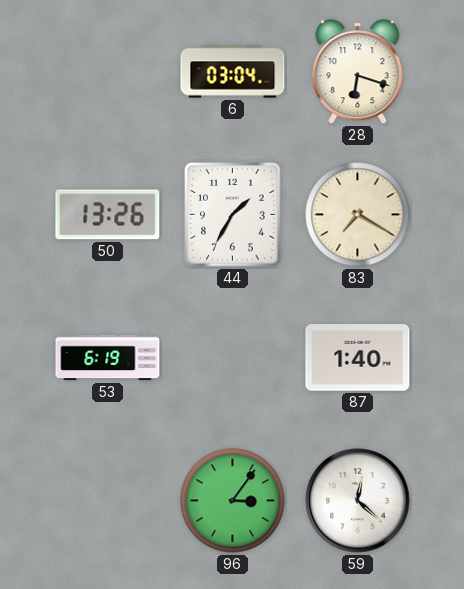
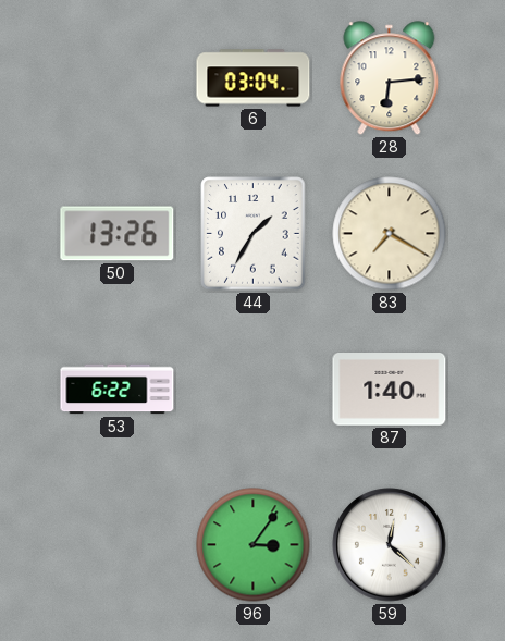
28: 6:18 -> 6:14
53: 6:19 -> 6:22
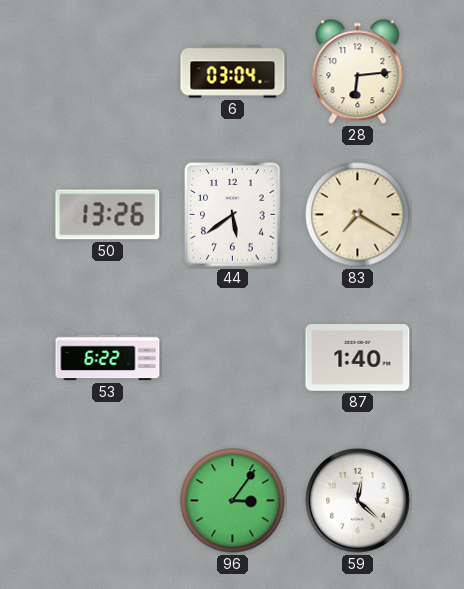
44: 1:35 -> 5:39
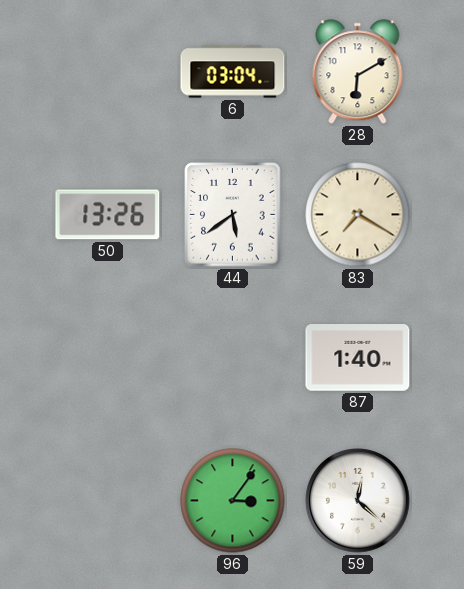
28: 6:14 -> 6:10
53: 6:22 -> none
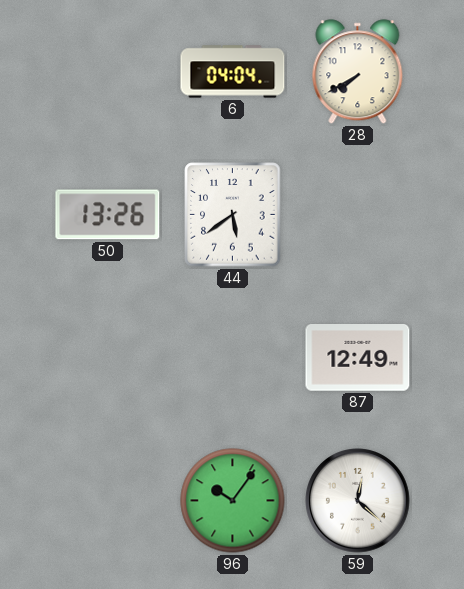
6: 03:04 -> 04:04
28: 6:10 -> 7:40
83: 7:20 -> none
87: 1:40 -> 12:49
96: 3:06 -> 10:06
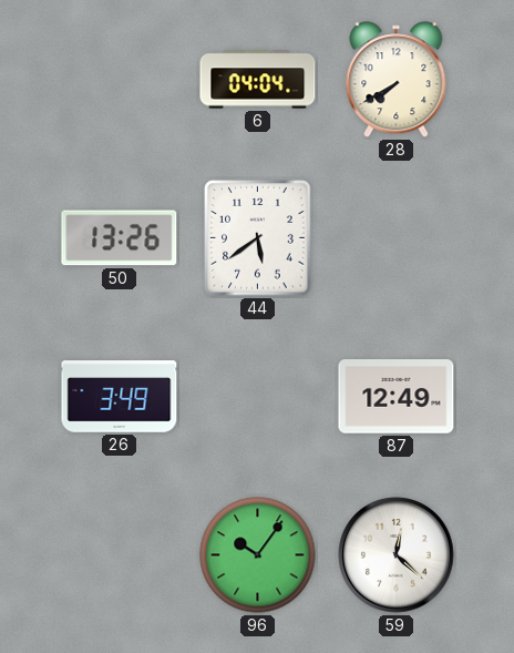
26: none -> 3:49
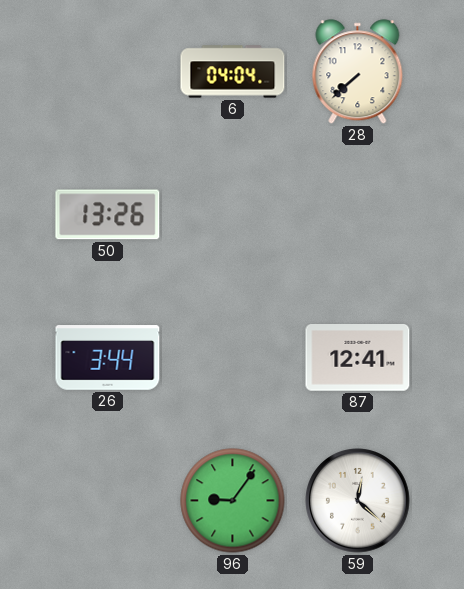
28: 7:40 -> 7:38
44: 5:39 -> none
26: 3:49 -> 3:44
87: 12:49 -> 12:41
96: 10:06 -> 9:06
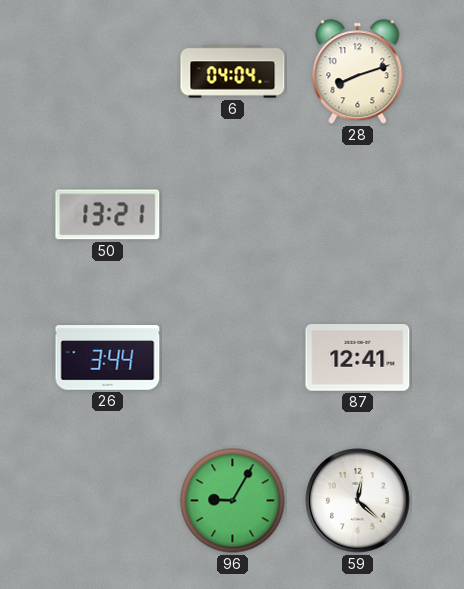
28: 7:38 -> 8:12
50: 13:26 -> 13:21
96: 9:06 -> 9:05
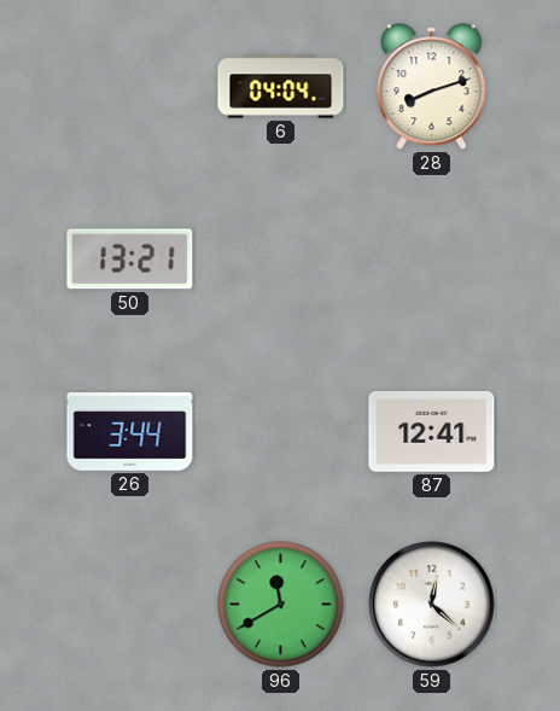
96: 9:05 -> 11:40
